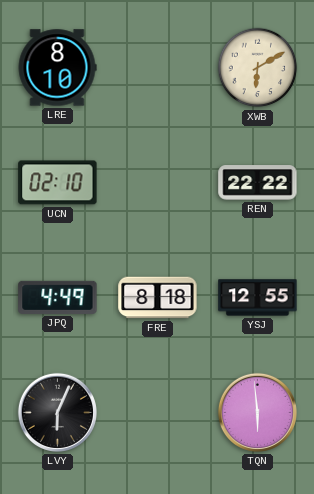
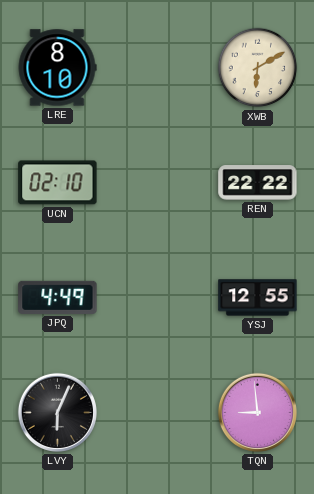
FRE: 8:18 -> none
TQN: 5:59 -> 8:59
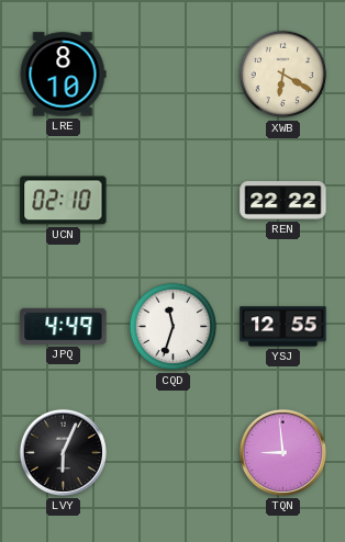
XWB: 6:10 -> 6:20
CQD: none -> 11:33
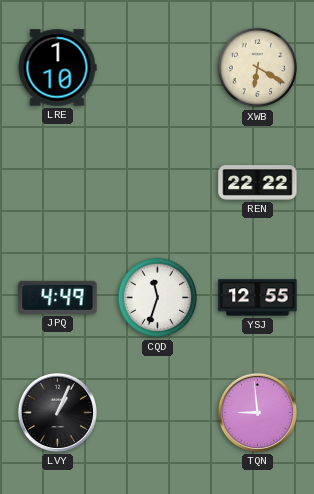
LRE: 8:10 -> 1:10
UCN: 02:10 -> none
LVY: 6:04 -> 1:04
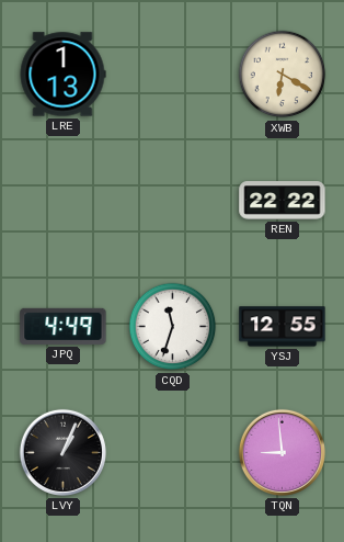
LRE: 1:10 -> 1:13
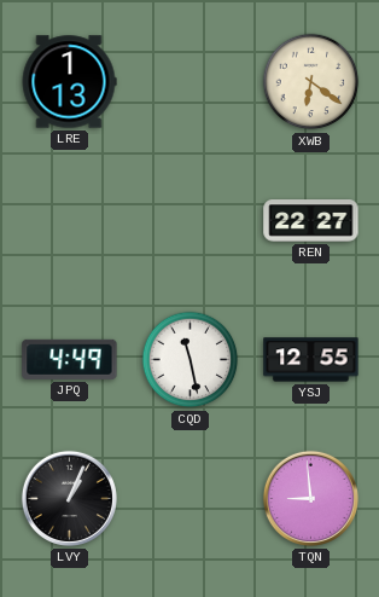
XWB: 6:20 -> 6:21
REN: 22:22 -> 22:27
CQD: 11:33 -> 11:28
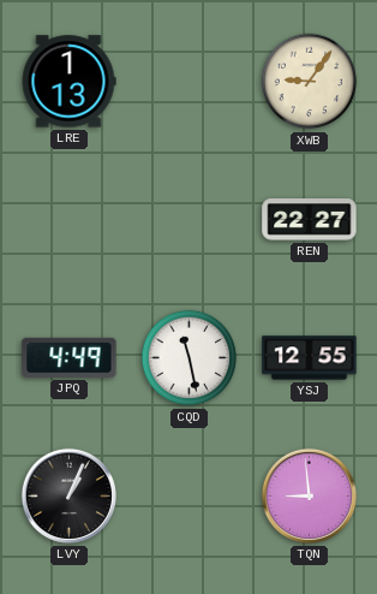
XWB: 6:21 -> 9:06
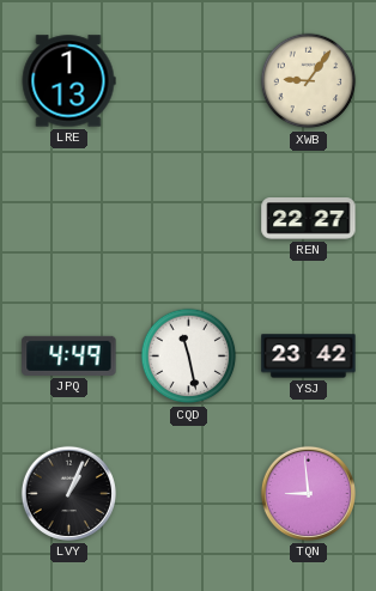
YSJ: 12:55 -> 23:42
